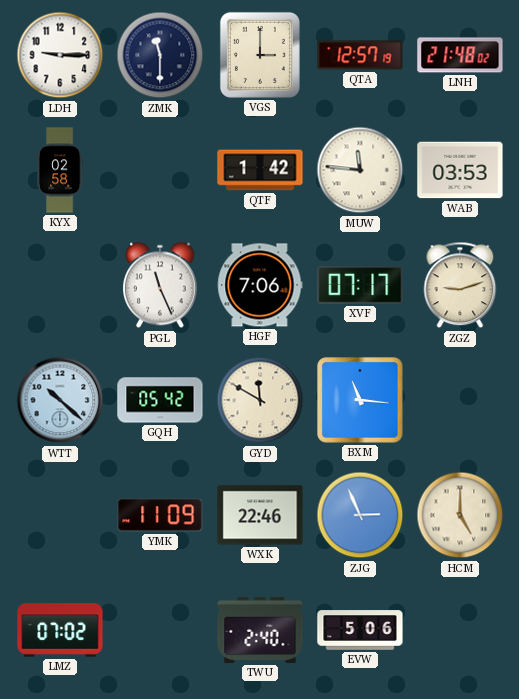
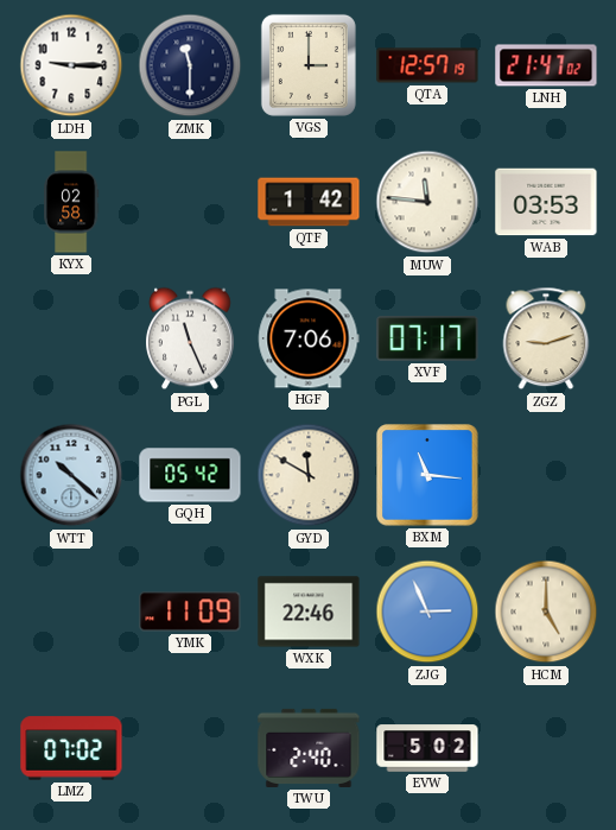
LNH: 21:48 -> 21:47
EVW: 5:06 -> 5:02
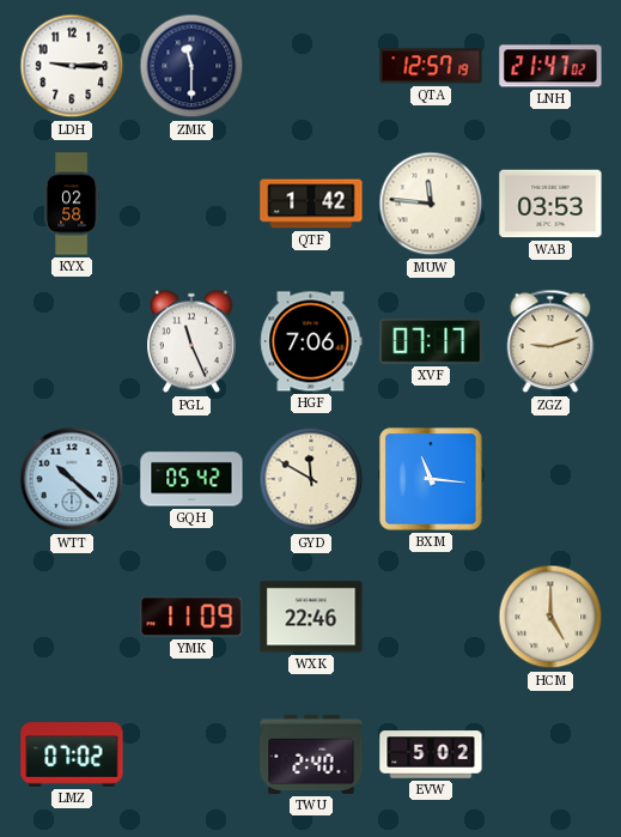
VGS: 3:00 -> none
ZJG: 2:56 -> none
